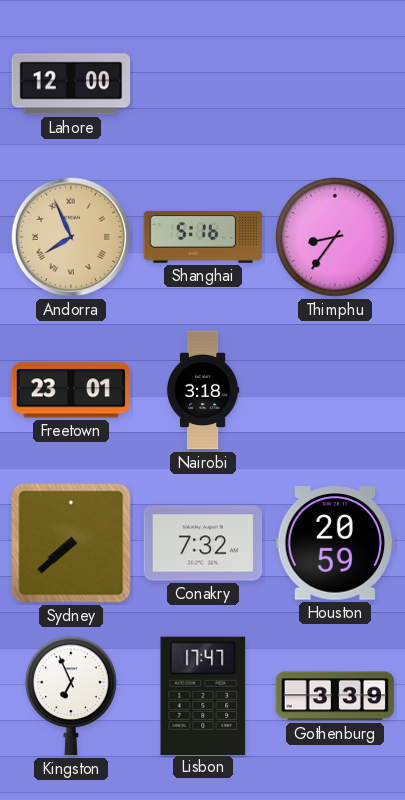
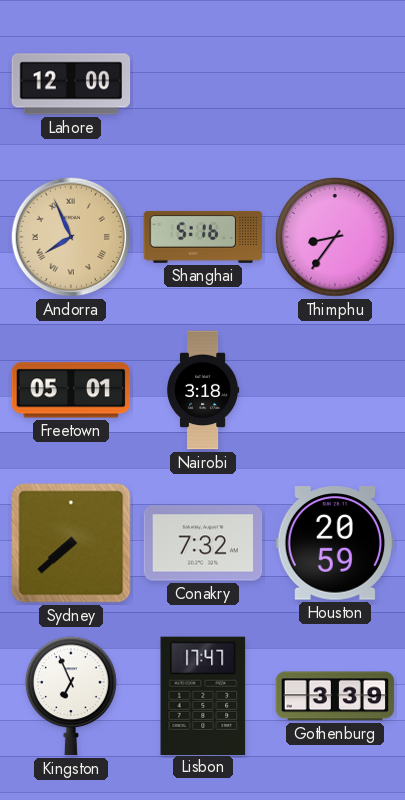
Freetown: 23:01 -> 05:01
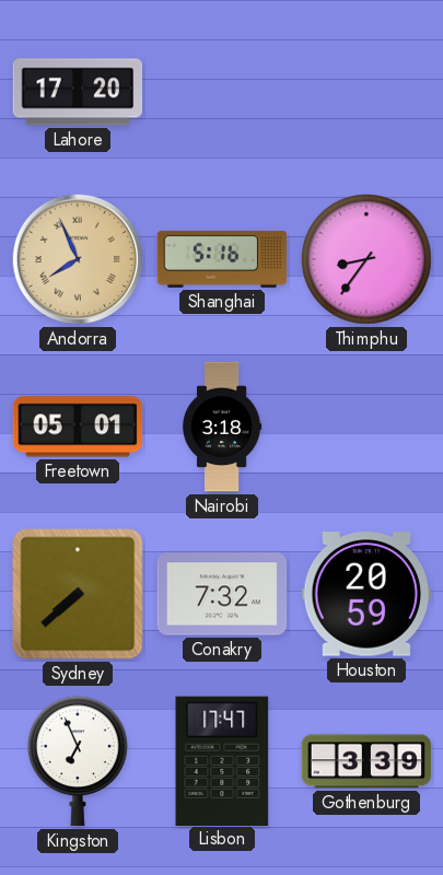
Lahore: 12:00 -> 17:20
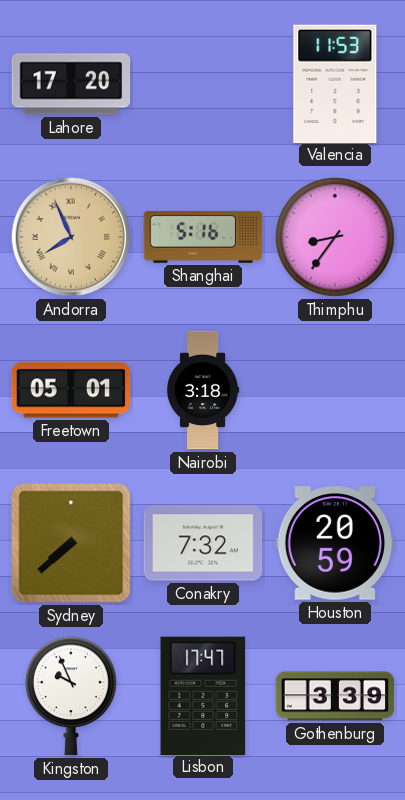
Valencia: none -> 11:53
Kingston: 6:56 -> 9:56
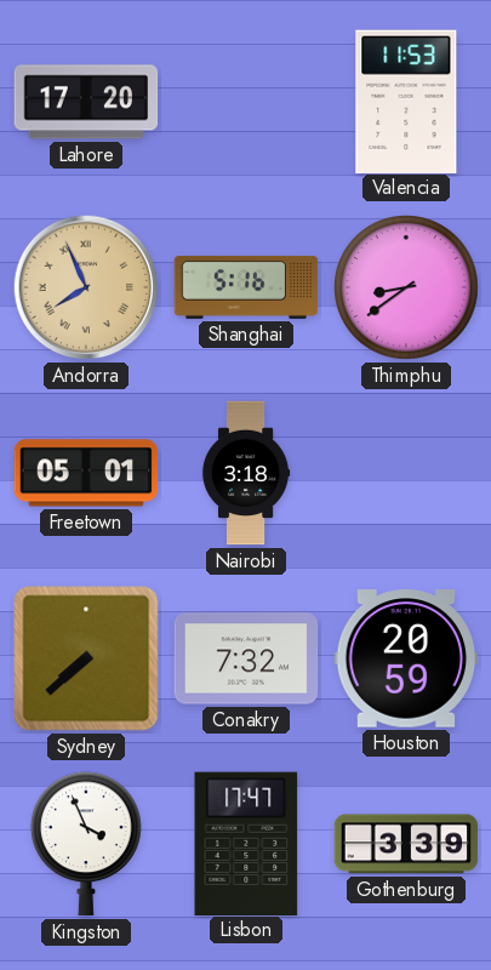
Thimphu: 8:36 -> 8:39
Kingston: 9:56 -> 3:56
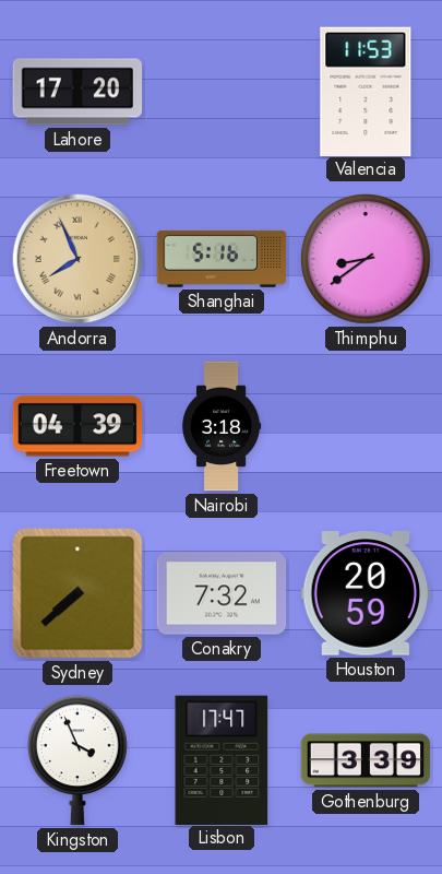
Freetown: 05:01 -> 04:39
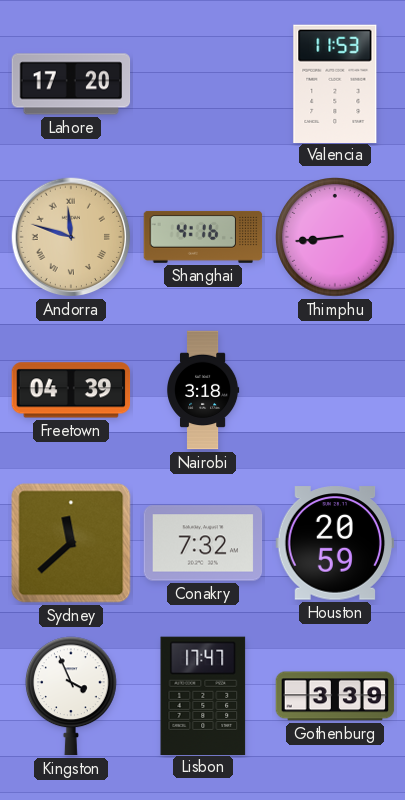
Andorra: 7:56 -> 11:48
Shanghai: 5:16 -> 4:16
Thimphu: 8:39 -> 8:44
Sydney: 7:38 -> 11:38
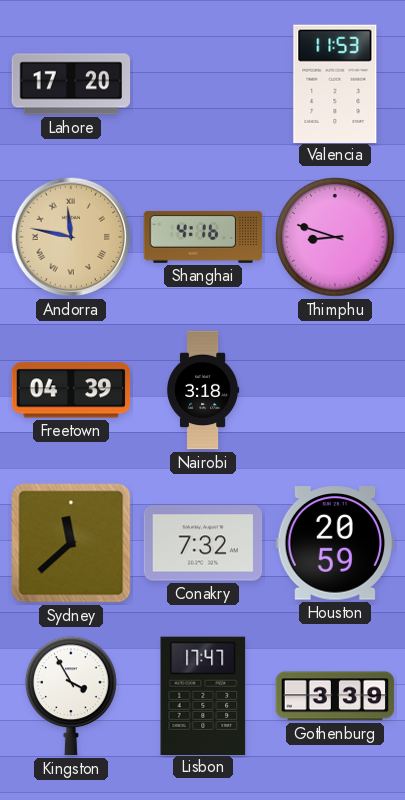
Andorra: 11:48 -> 11:47
Thimphu: 8:44 -> 8:48
Kingston: 3:56 -> 3:55
